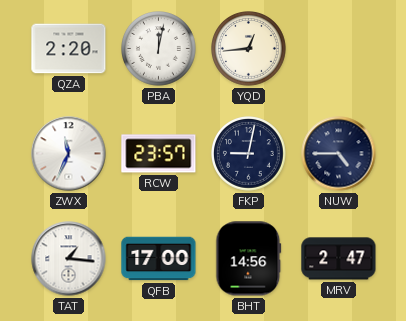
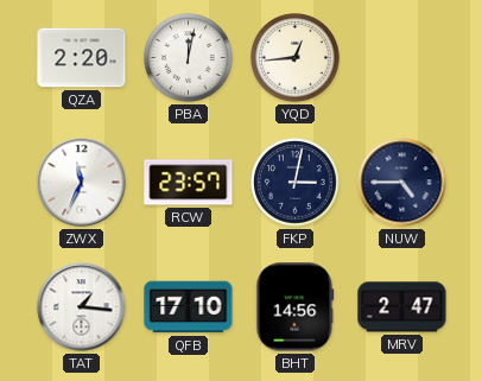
FKP: 9:02 -> 3:02
QFB: 17:00 -> 17:10
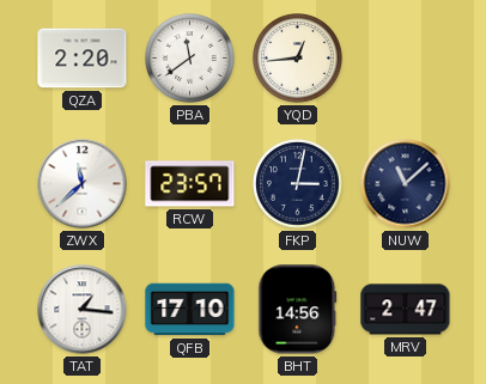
PBA: 12:02 -> 11:39
ZWX: 11:34 -> 11:38
NUW: 4:45 -> 11:08
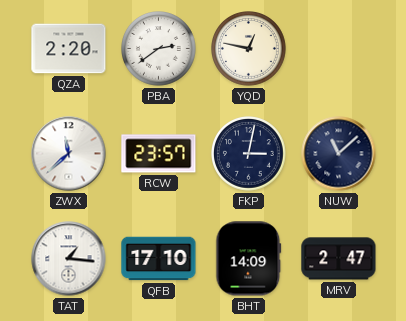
PBA: 11:39 -> 2:39
YQD: 12:44 -> 12:47
BHT: 14:56 -> 14:09
